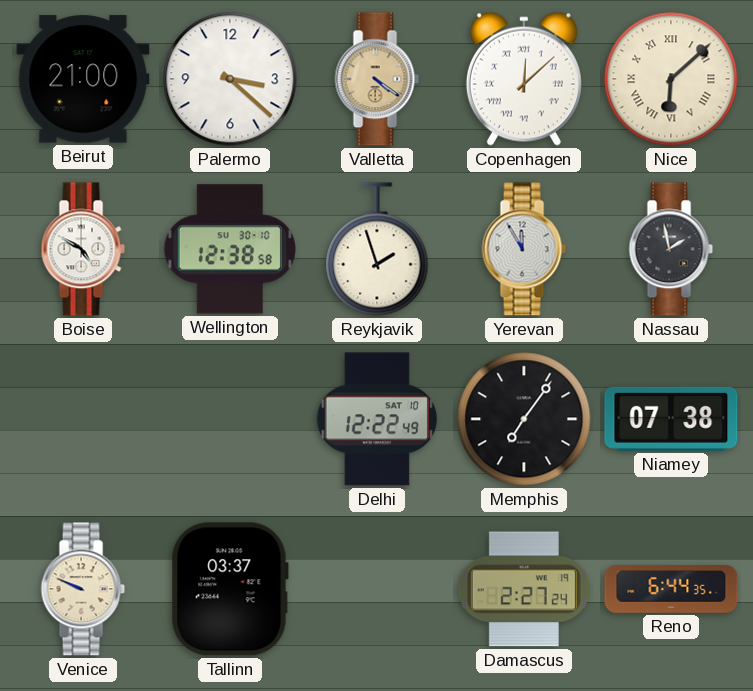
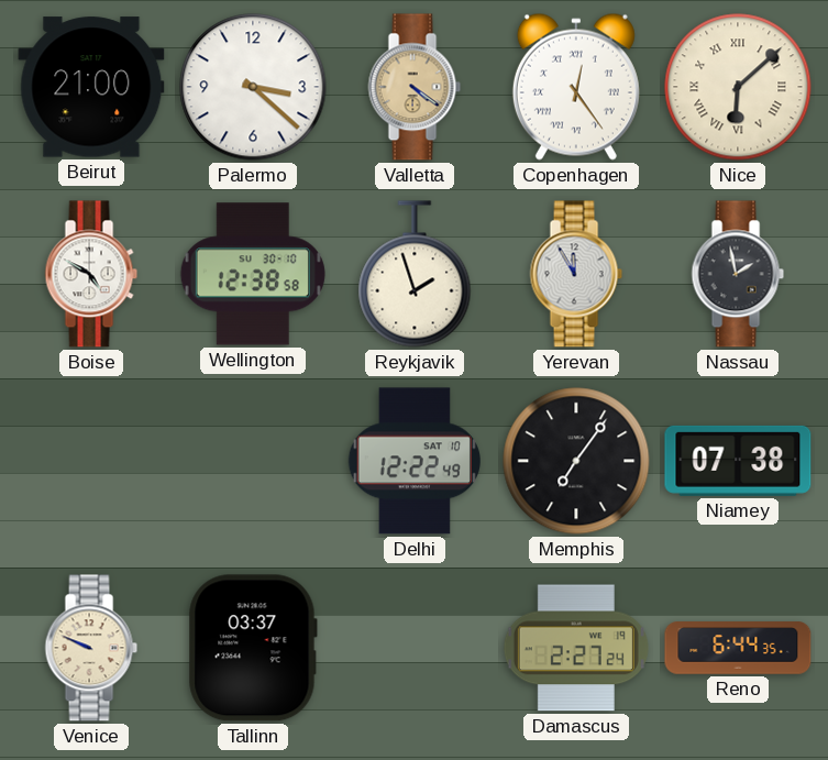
Copenhagen: 12:08 -> 12:24
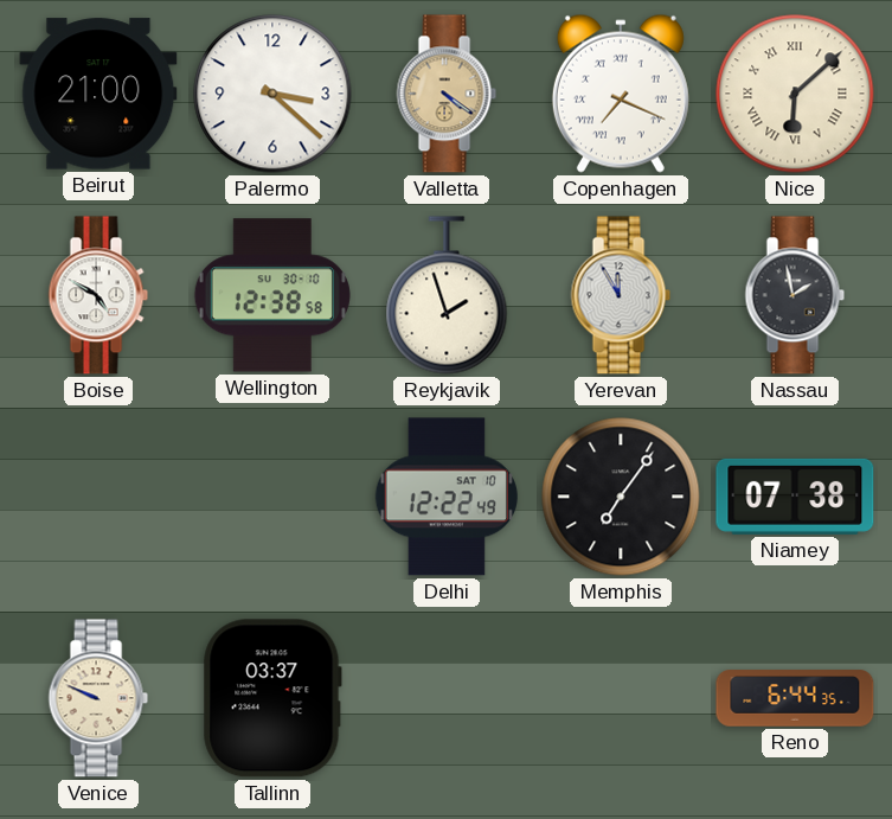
Copenhagen: 12:24 -> 7:19
Damascus: 2:27 -> none
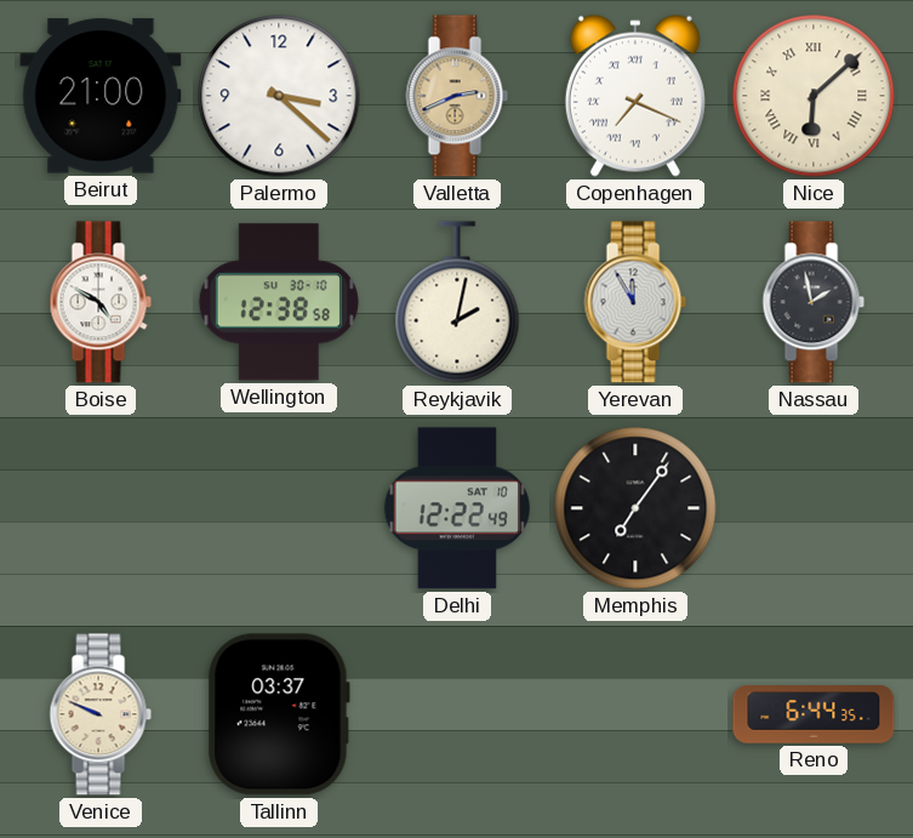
Valletta: 4:21 -> 2:41
Reykjavik: 1:57 -> 2:02
Niamey: 07:38 -> none
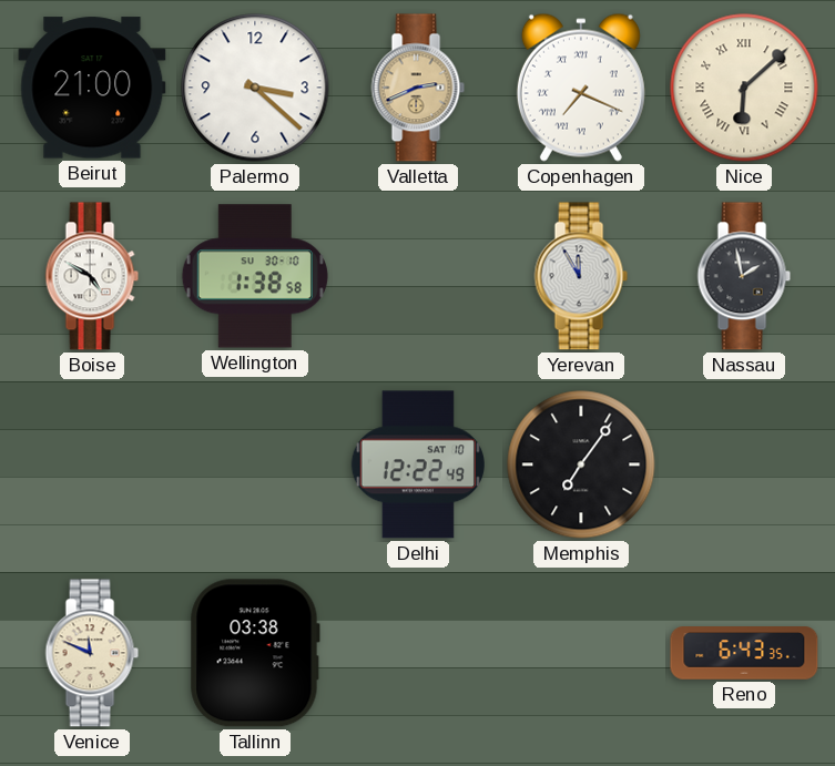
Wellington: 12:38 -> 1:38
Reykjavik: 2:02 -> none
Venice: 9:49 -> 11:49
Tallinn: 03:37 -> 03:38
Reno: 6:44 -> 6:43
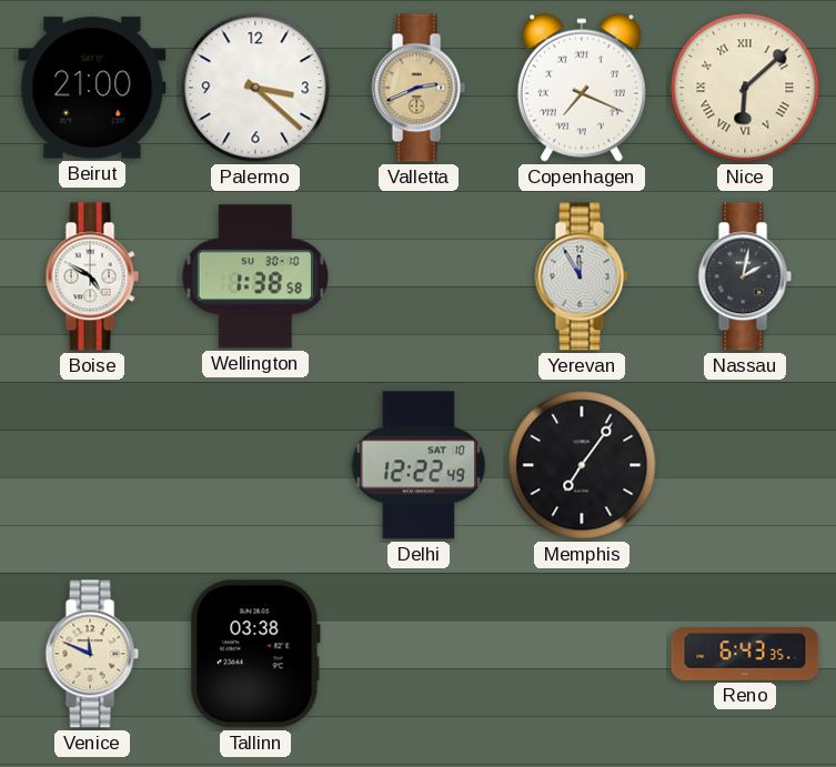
Nassau: 1:58 -> 2:02
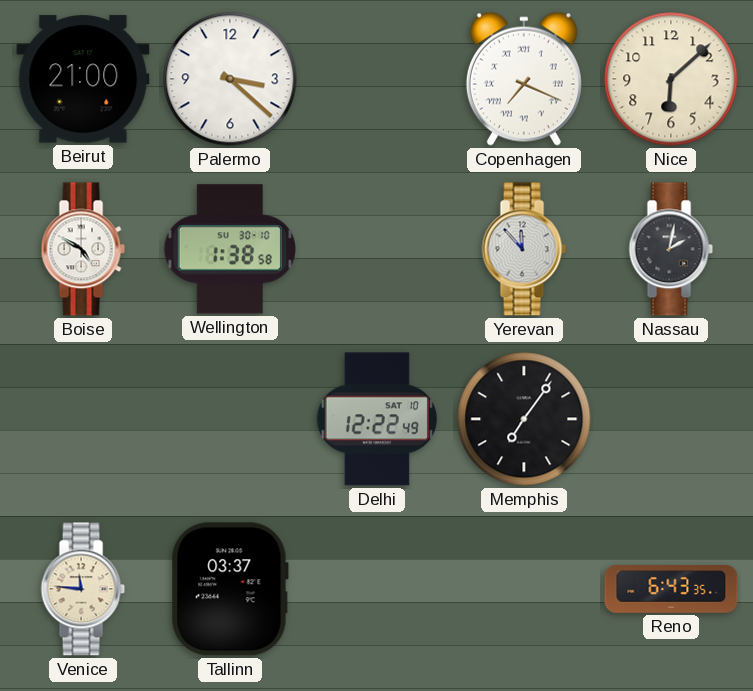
Valletta: 2:41 -> none
Nice numerals: Roman -> Arabic
Yerevan: 11:55 -> 11:53
Venice: 11:49 -> 11:46
Tallinn: 03:38 -> 03:37
